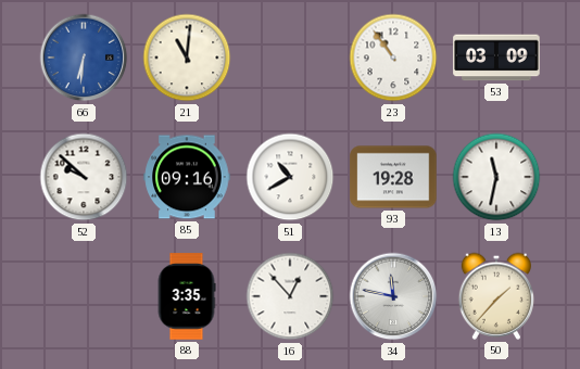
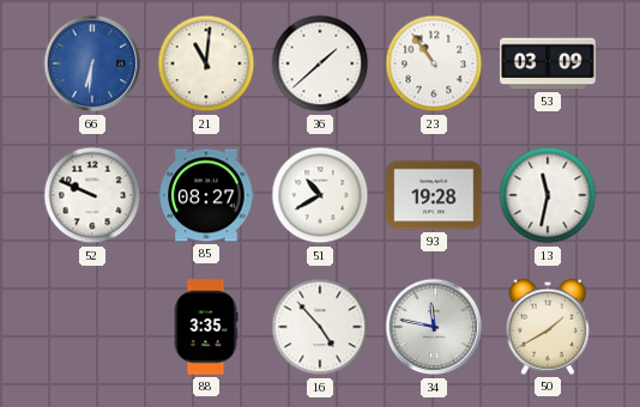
36: none -> 1:38
52: 9:52 -> 9:49
85: 09:16 -> 08:27
16: 12:53 -> 4:53
50: 1:37 -> 1:40
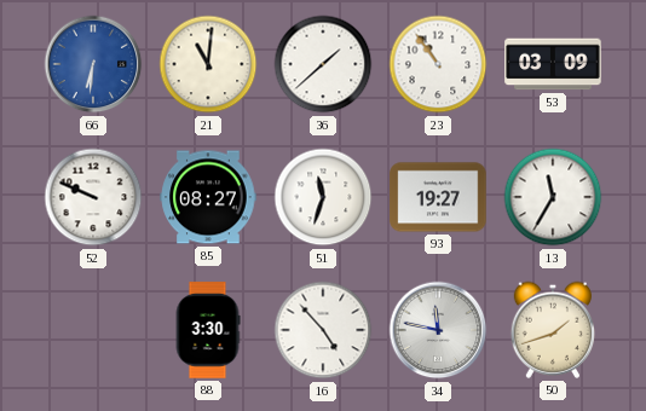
51: 10:40 -> 11:33
93: 19:28 -> 19:27
13: 11:32 -> 11:35
88: 3:35 -> 3:30
50: 1:40 -> 1:42
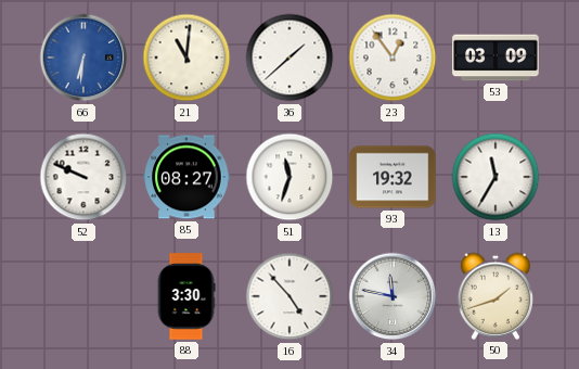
23: 10:54 -> 12:54
93: 19:27 -> 19:32
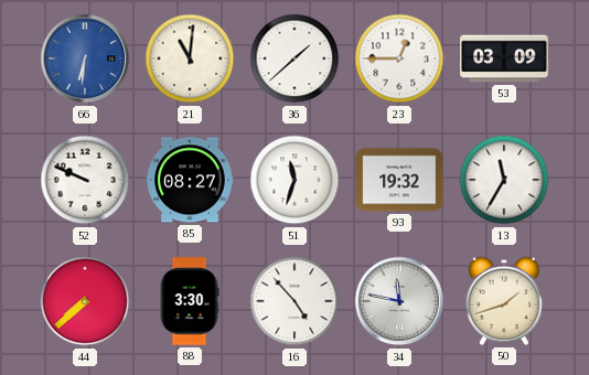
23: 12:54 -> 12:45
44: none -> 7:38
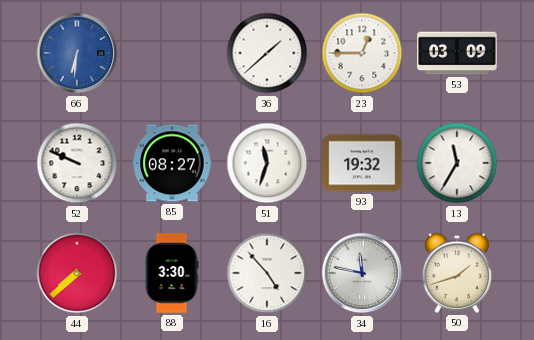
21: 11:01 -> none
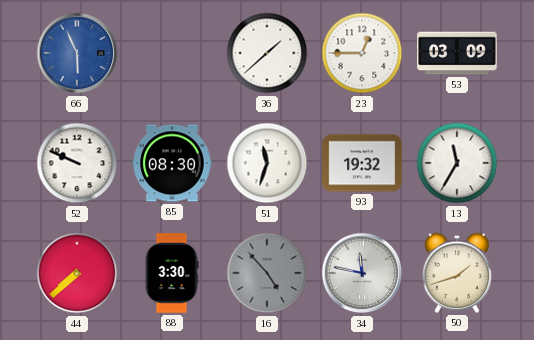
66: 6:31 -> 5:56
85: 08:27 -> 08:30
16 dial: white -> grey
